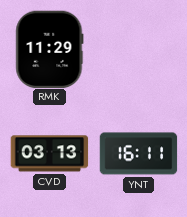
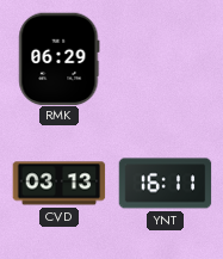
RMK: 11:29 -> 06:29
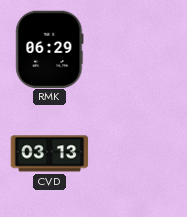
YNT: 16:11 -> none
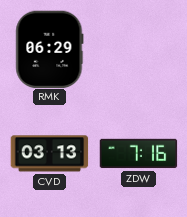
ZDW: none -> 7:16
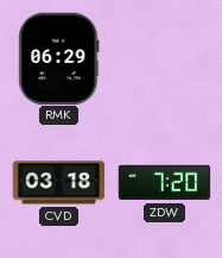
CVD: 03:13 -> 03:18
ZDW: 7:16 -> 7:20
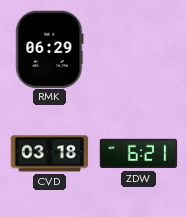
ZDW: 7:20 -> 6:21
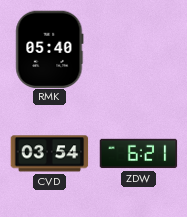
RMK: 06:29 -> 05:40
CVD: 03:18 -> 03:54
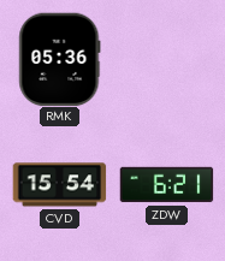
RMK: 05:40 -> 05:36
CVD: 03:54 -> 15:54
